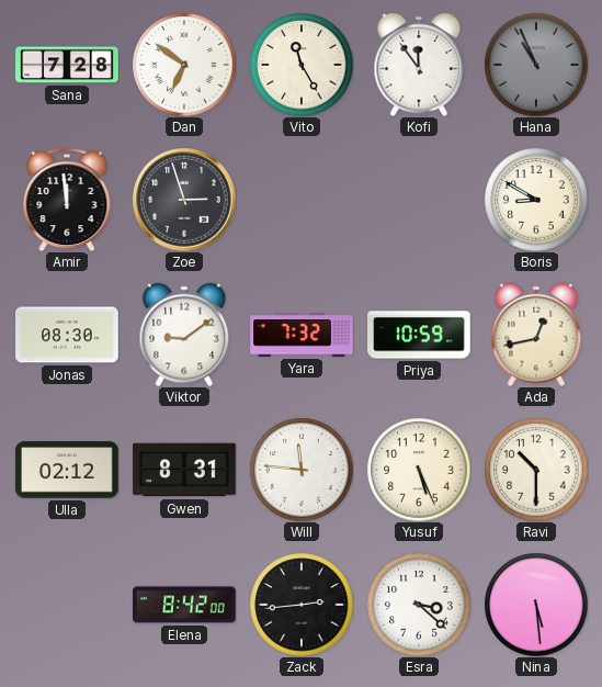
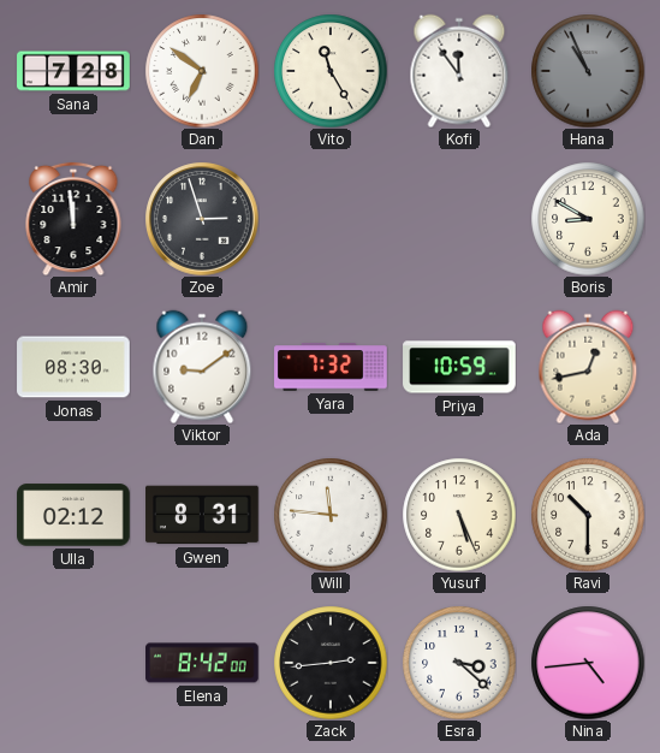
Nina: 5:29 -> 4:44
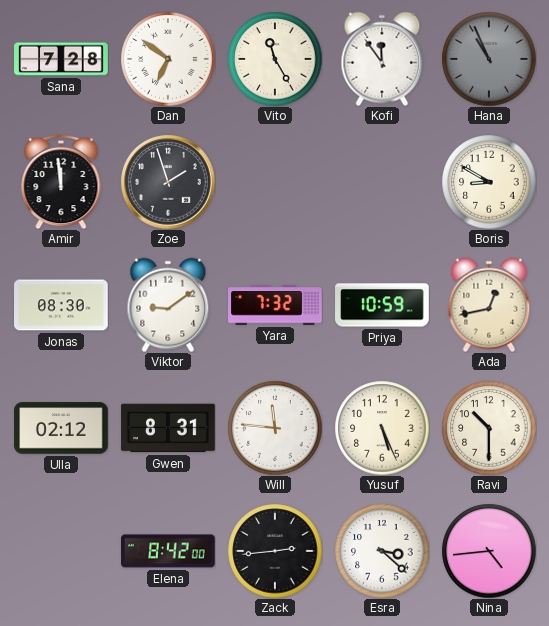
Zoe: 2:57 -> 1:57
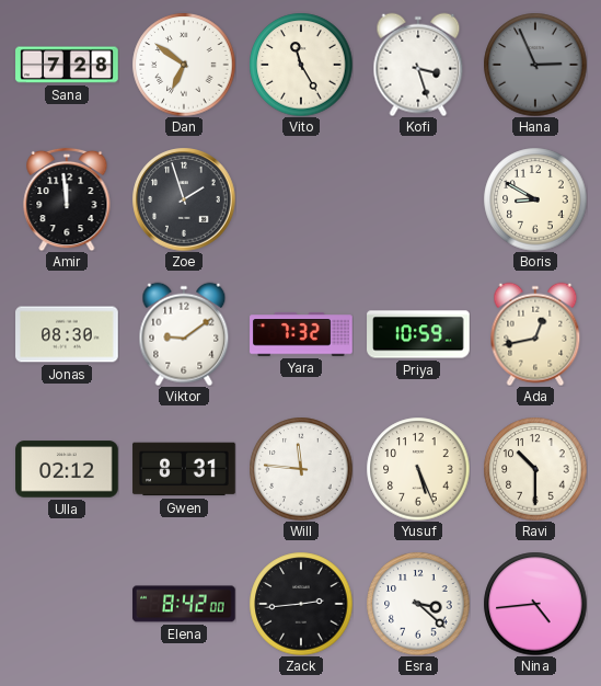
Kofi: 11:54 -> 3:27
Hana: 10:56 -> 2:56
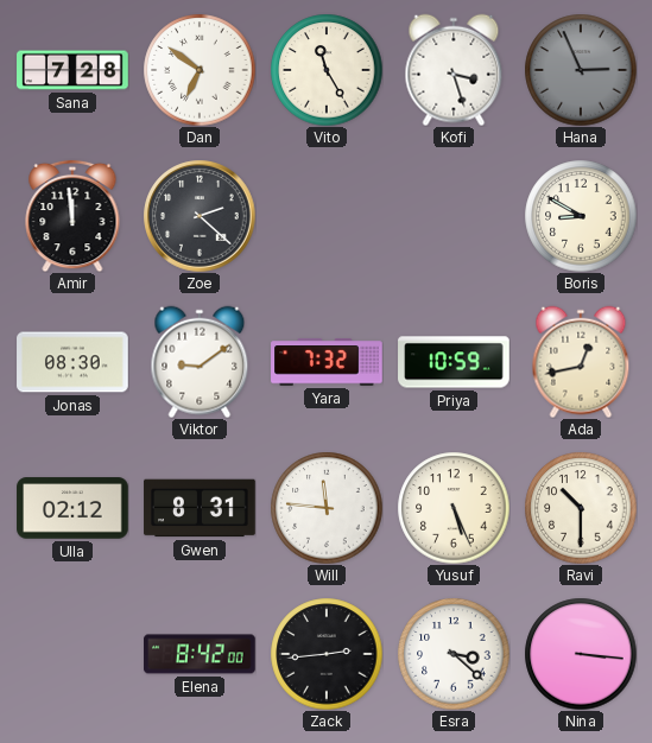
Zoe: 1:57 -> 2:22
Nina: 4:44 -> 3:16
